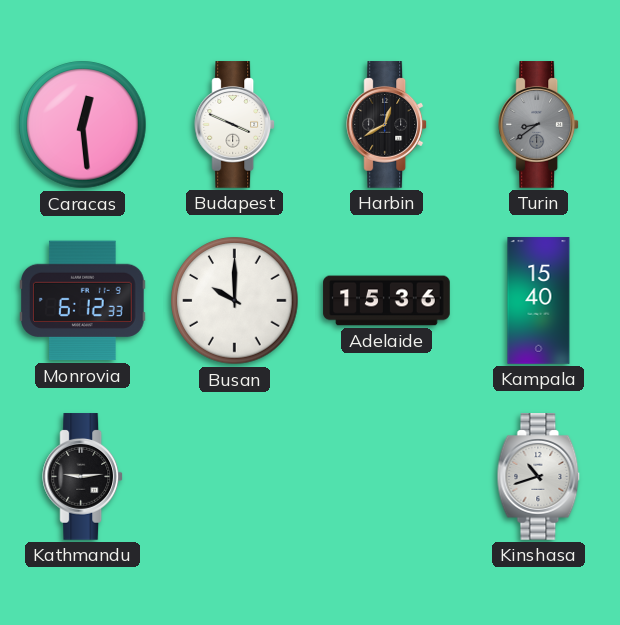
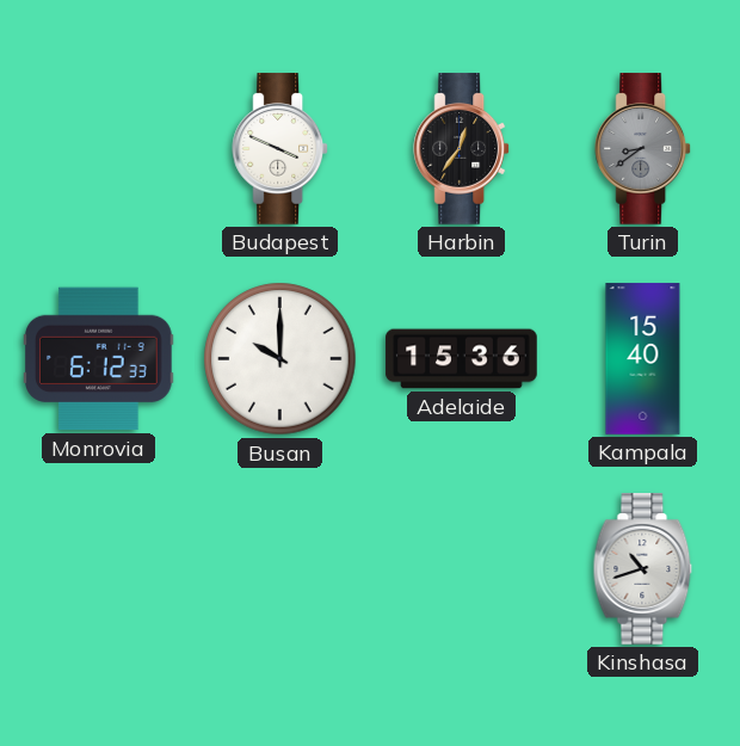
Caracas: 12:29 -> none
Harbin: 12:40 -> 12:36
Kathmandu: 9:14 -> none
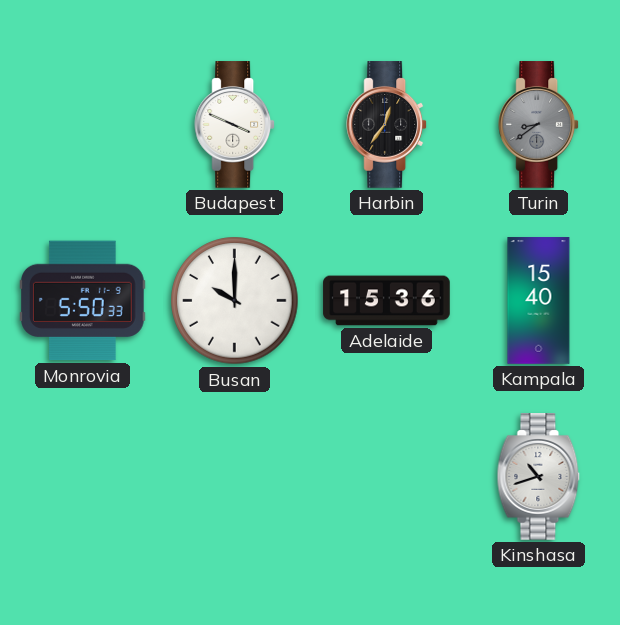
Monrovia: 6:12 -> 5:50
